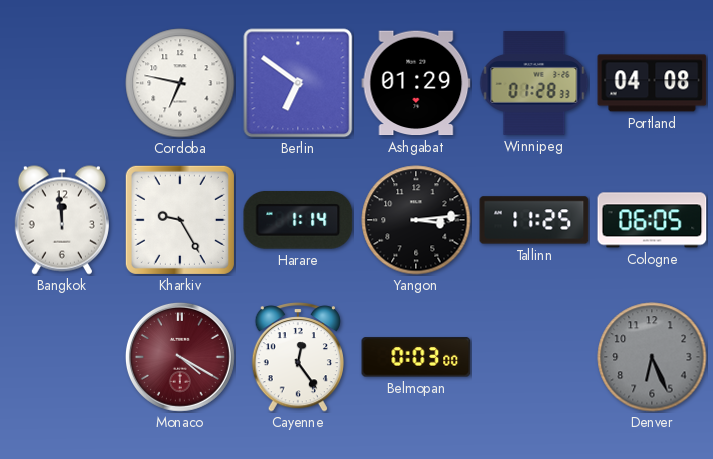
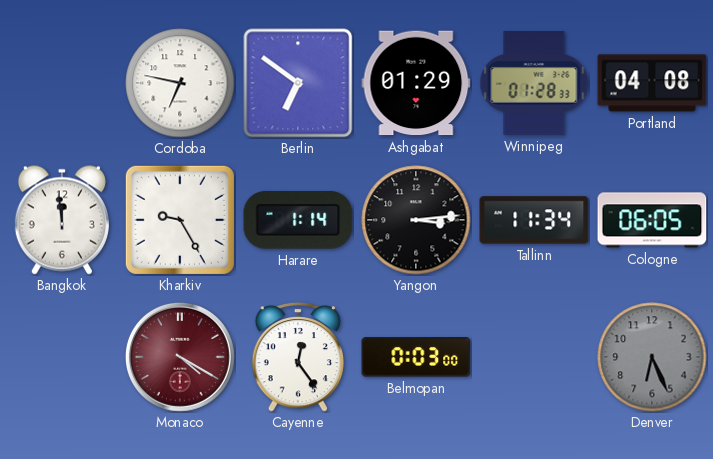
Tallinn: 11:25 -> 11:34
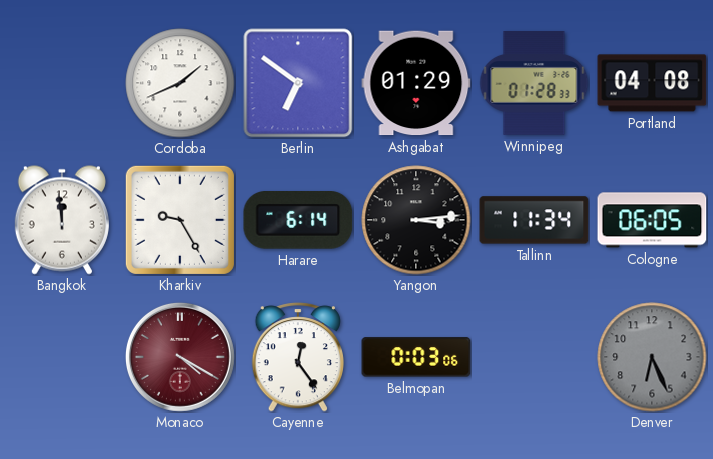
Cordoba: 6:47 -> 1:41
Harare: 1:14 -> 6:14
Belmopan: 0:03:00 -> 0:03:06
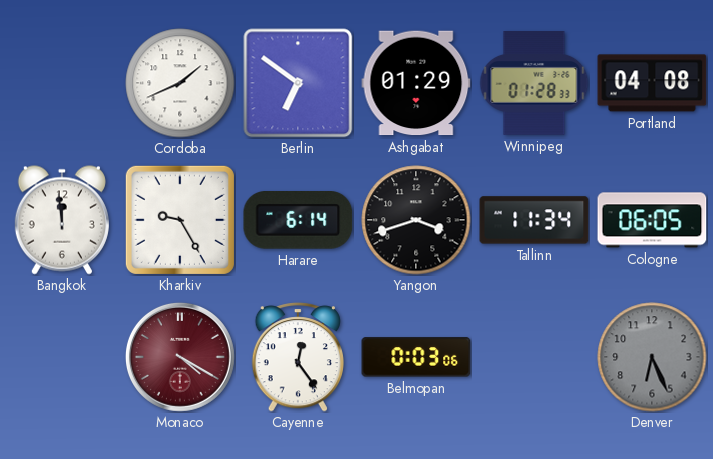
Yangon: 3:14 -> 3:42
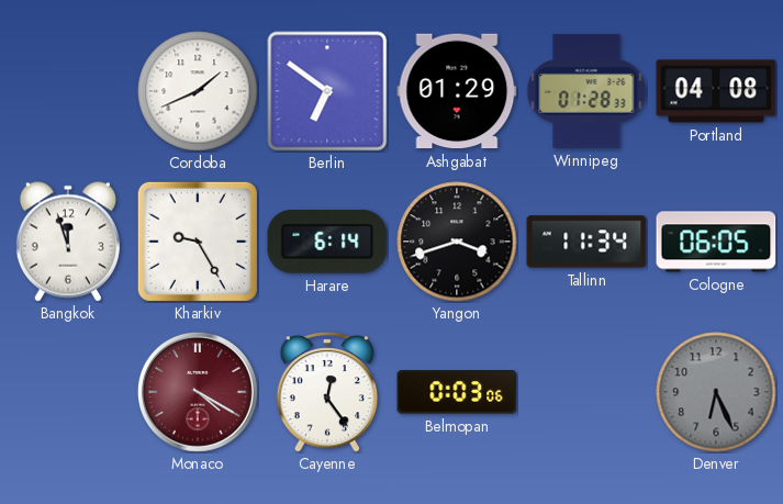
Bangkok: 11:59 -> 11:57
